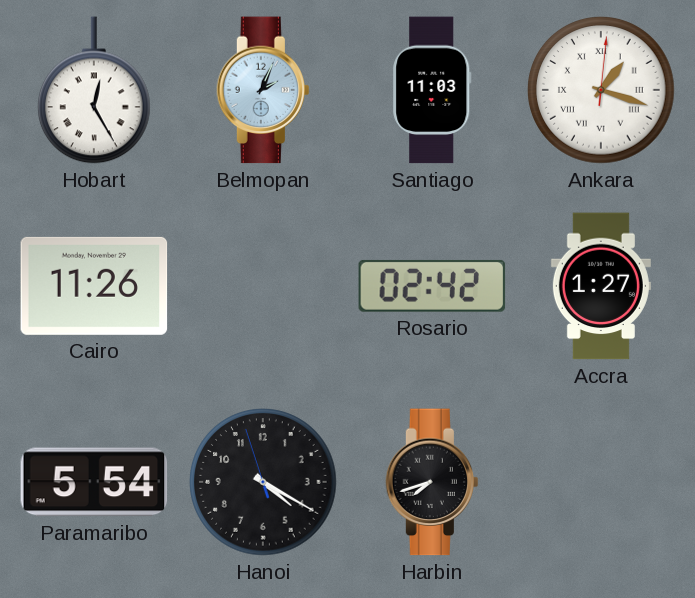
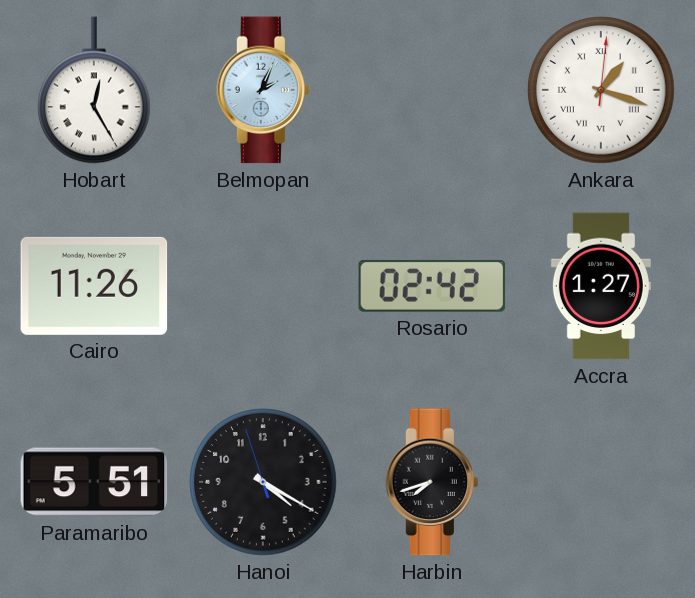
Santiago: 11:03 -> none
Paramaribo: 5:54 -> 5:51
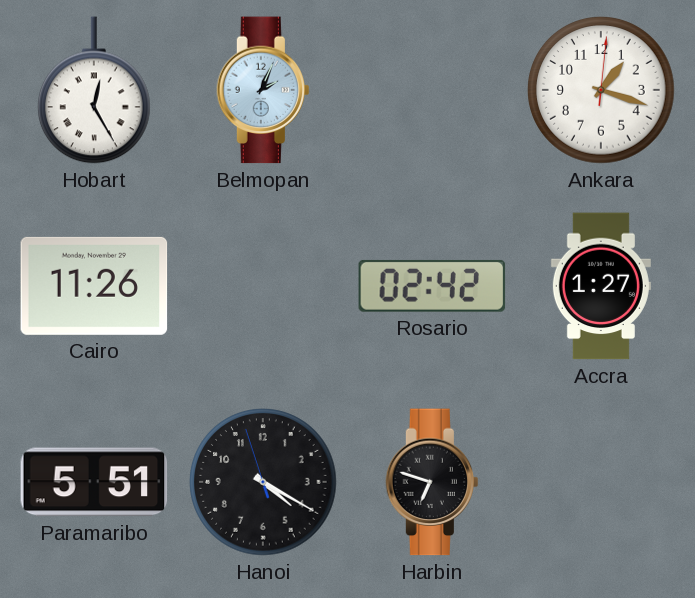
Ankara numerals: Roman -> Arabic
Harbin: 7:42 -> 6:48
